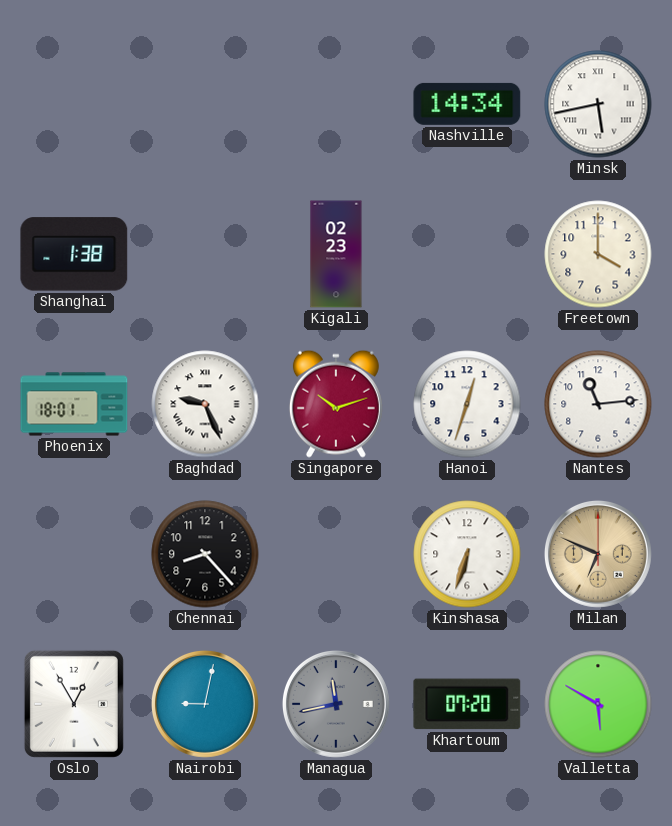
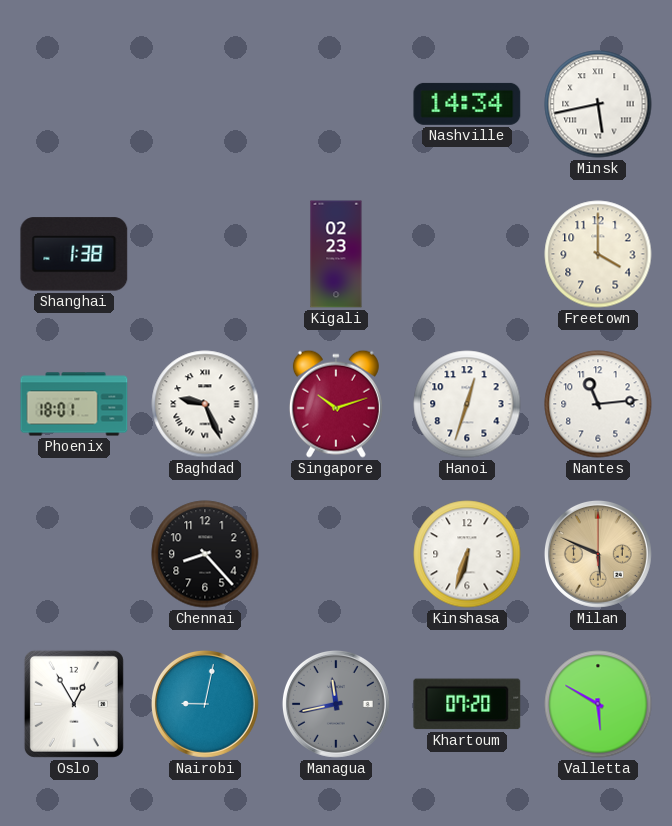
Milan: 6:49 -> 5:49
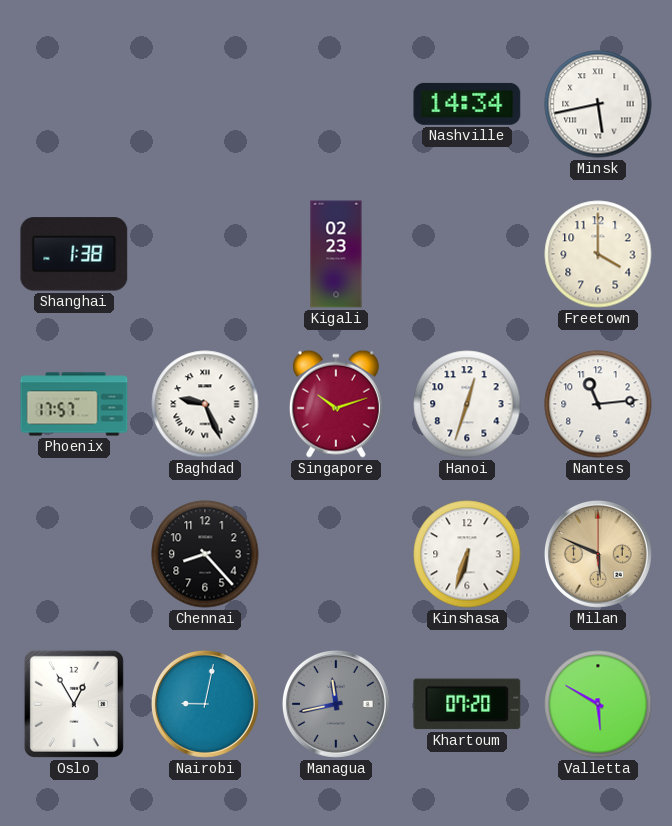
Phoenix: 18:01 -> 17:57
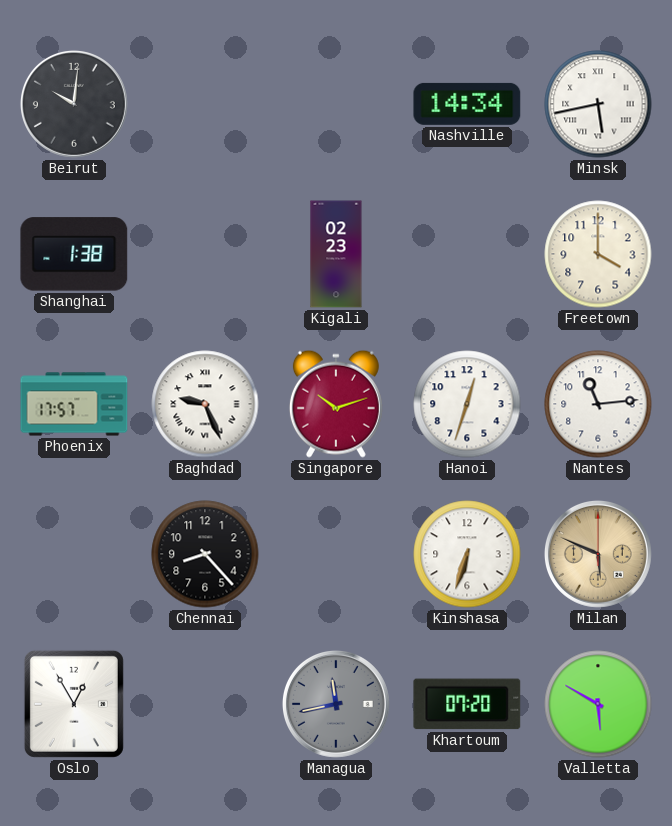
Beirut: none -> 10:01
Nairobi: 9:02 -> none
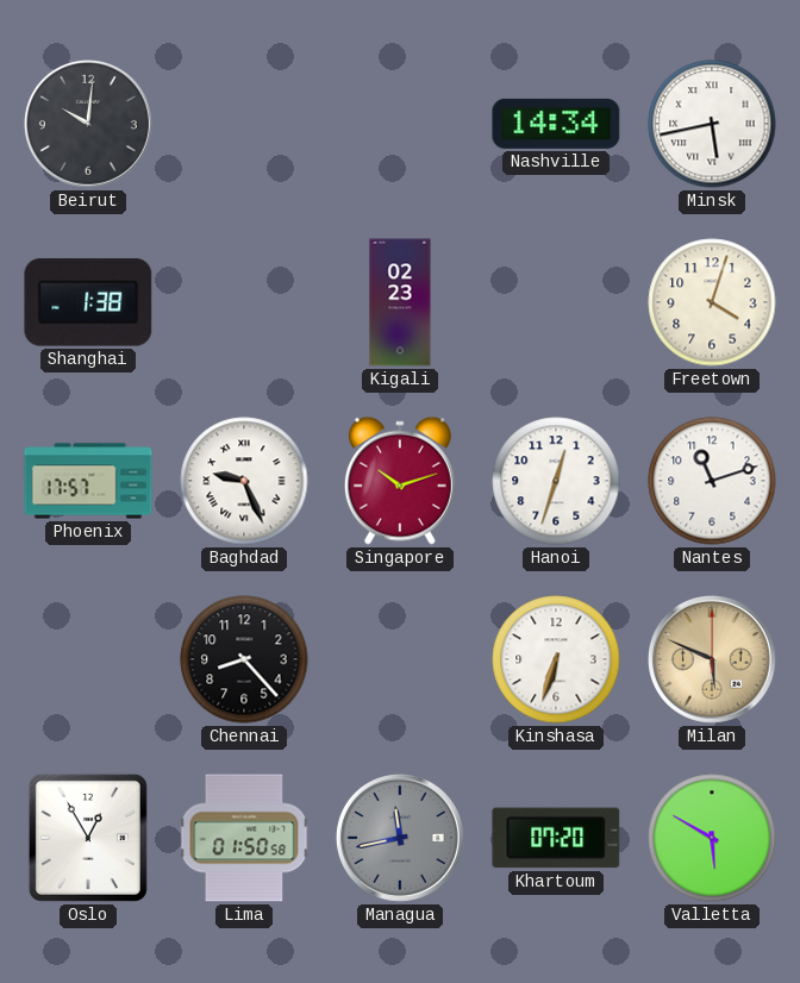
Freetown: 4:00 -> 4:03
Nantes: 11:14 -> 11:12
Lima: none -> 01:50
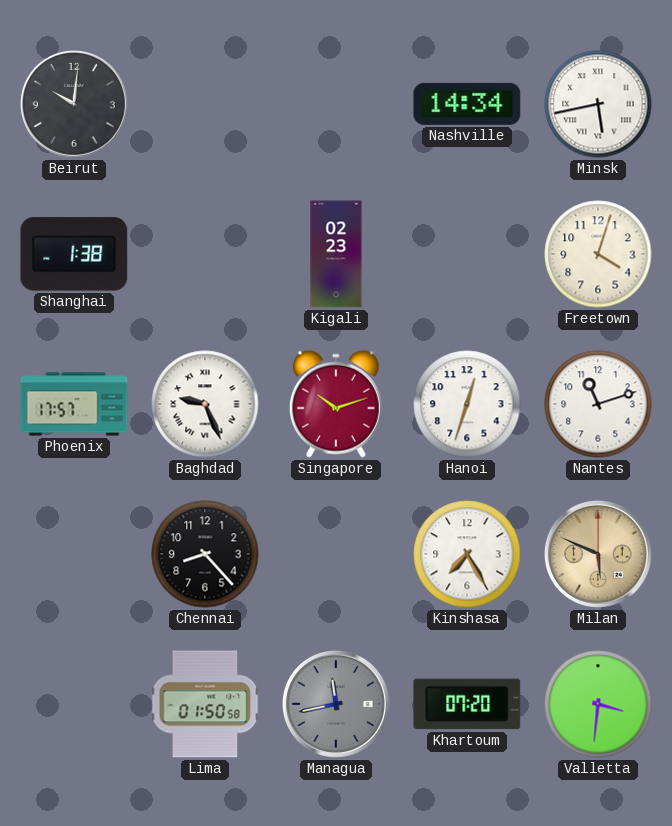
Kinshasa: 6:33 -> 7:25
Oslo: 12:55 -> none
Valletta: 5:50 -> 3:31
